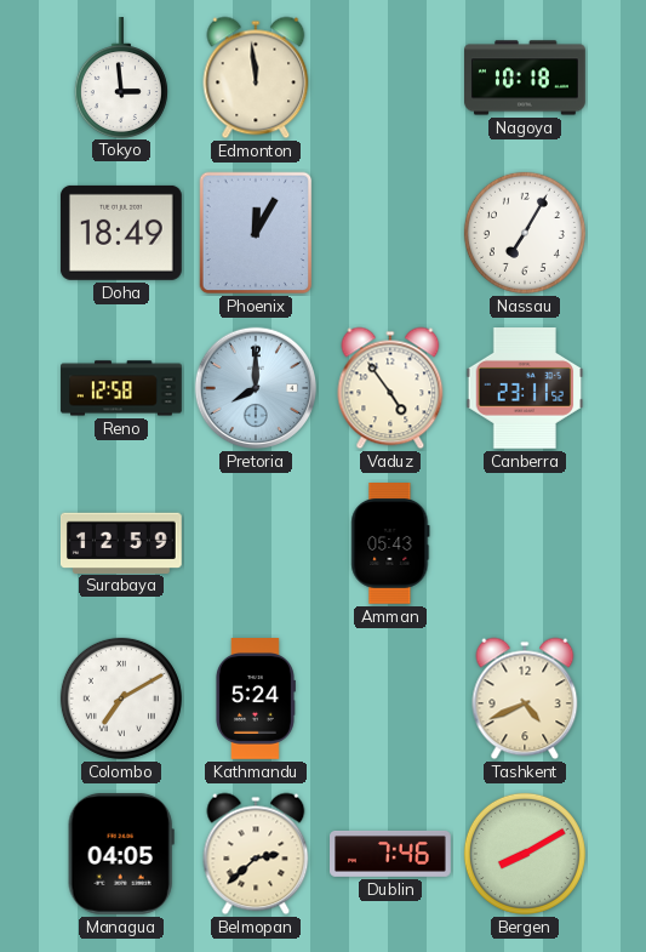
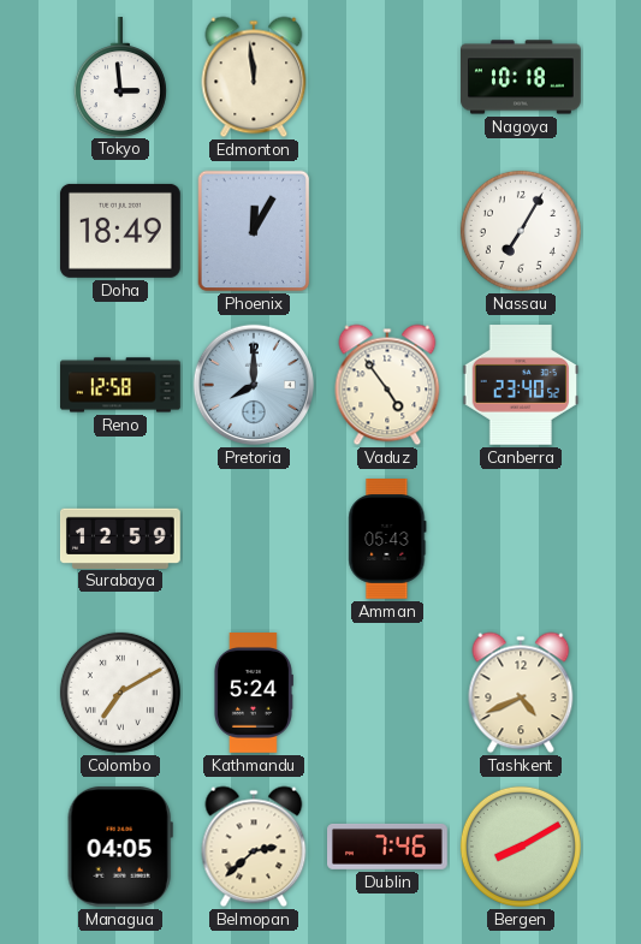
Canberra: 23:11 -> 23:40
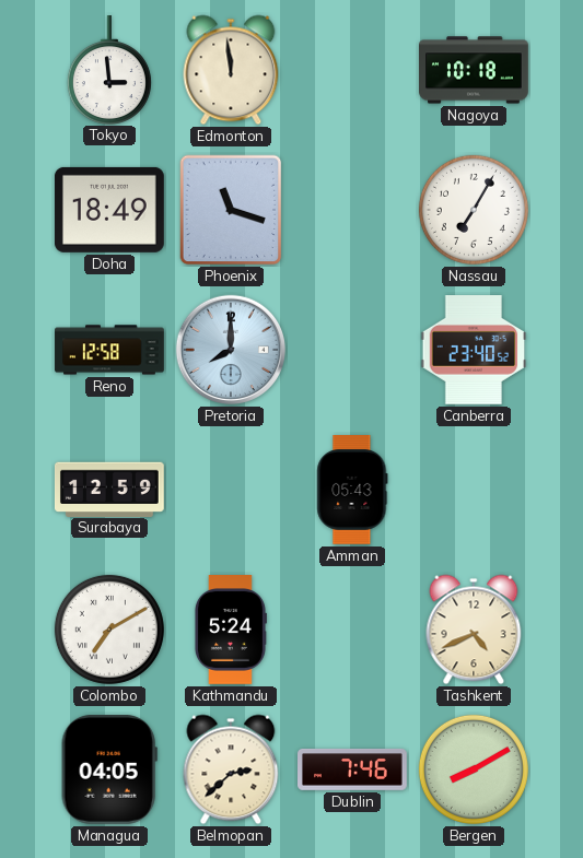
Phoenix: 12:05 -> 11:18
Vaduz: 4:54 -> none
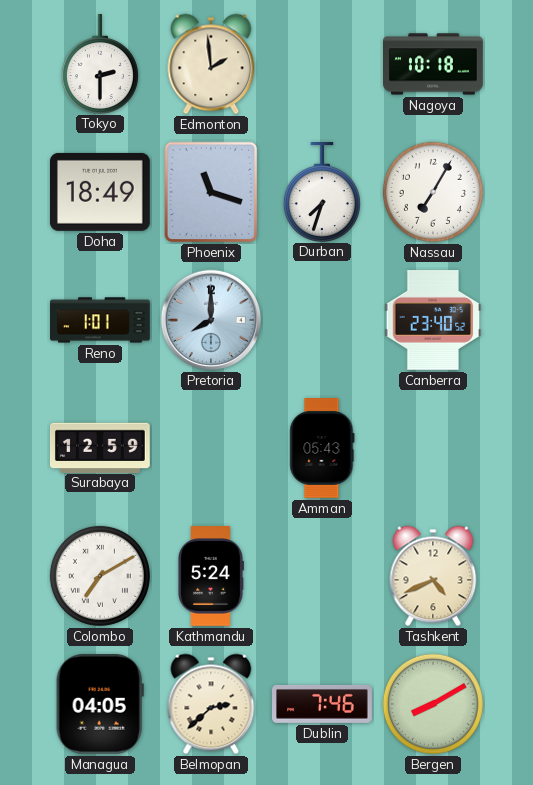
Tokyo: 2:59 -> 2:30
Edmonton: 11:59 -> 1:59
Durban: none -> 7:33
Reno: 12:58 -> 1:01
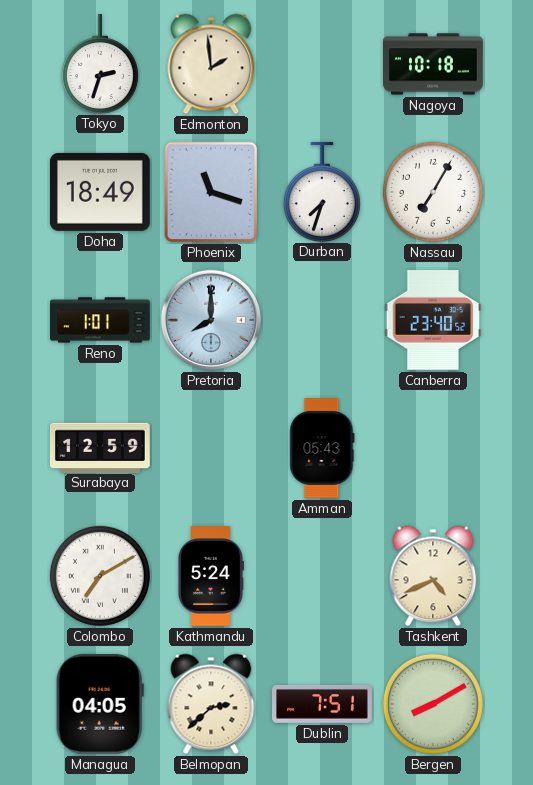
Tokyo: 2:30 -> 2:33
Dublin: 7:46 -> 7:51
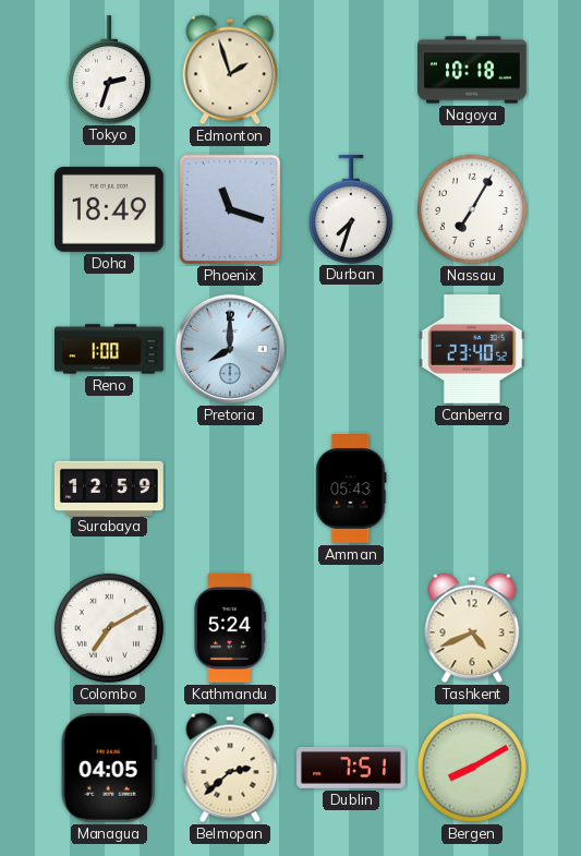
Edmonton: 1:59 -> 1:57
Reno: 1:01 -> 1:00
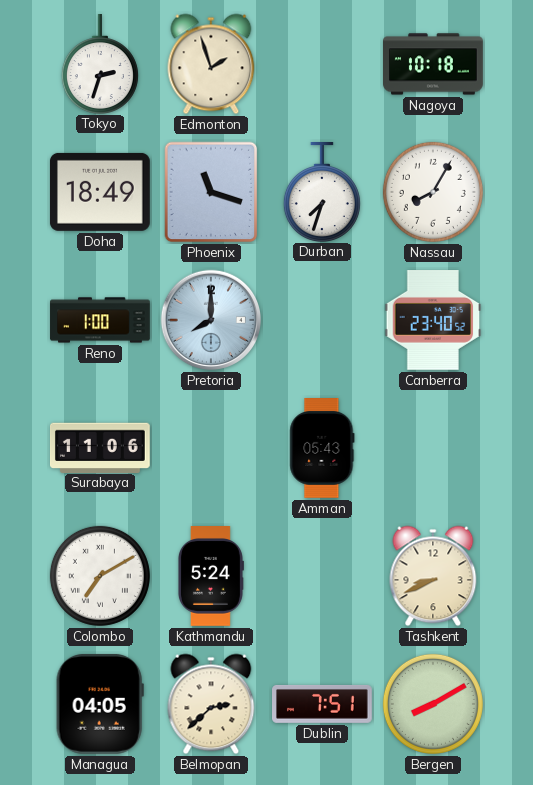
Nassau: 7:05 -> 8:05
Surabaya: 12:59 -> 11:06
Tashkent: 4:41 -> 8:41
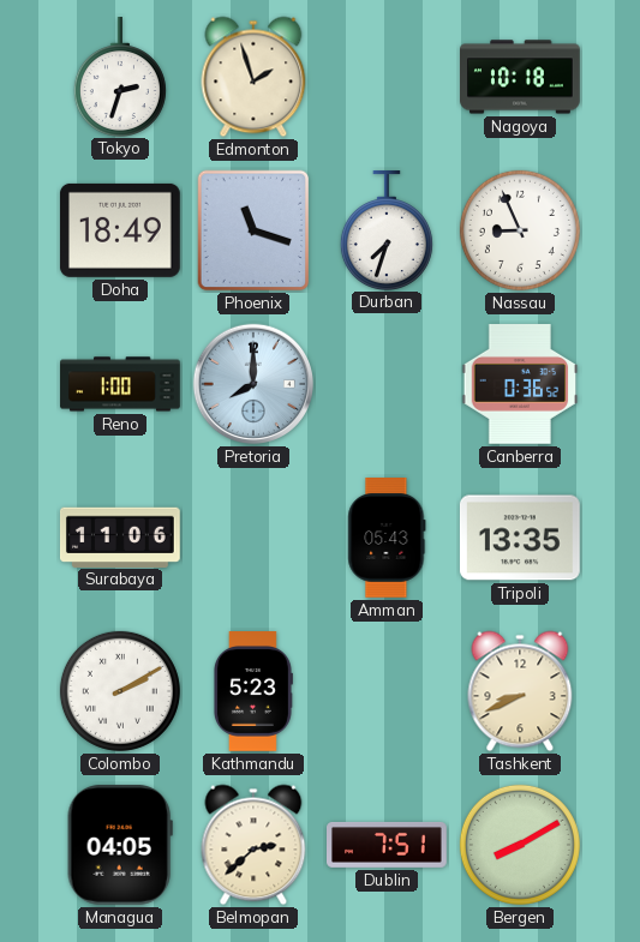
Nassau: 8:05 -> 8:56
Canberra: 23:40 -> 0:36
Tripoli: none -> 13:35
Colombo: 7:10 -> 2:10
Kathmandu: 5:24 -> 5:23
